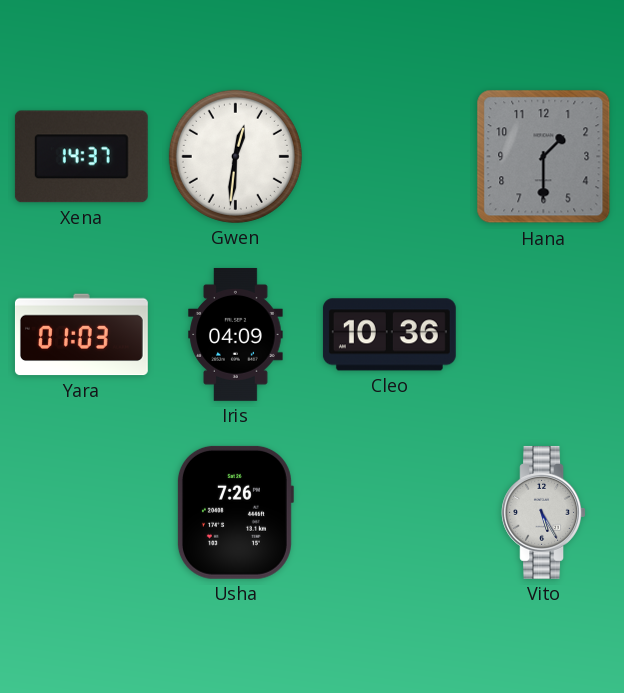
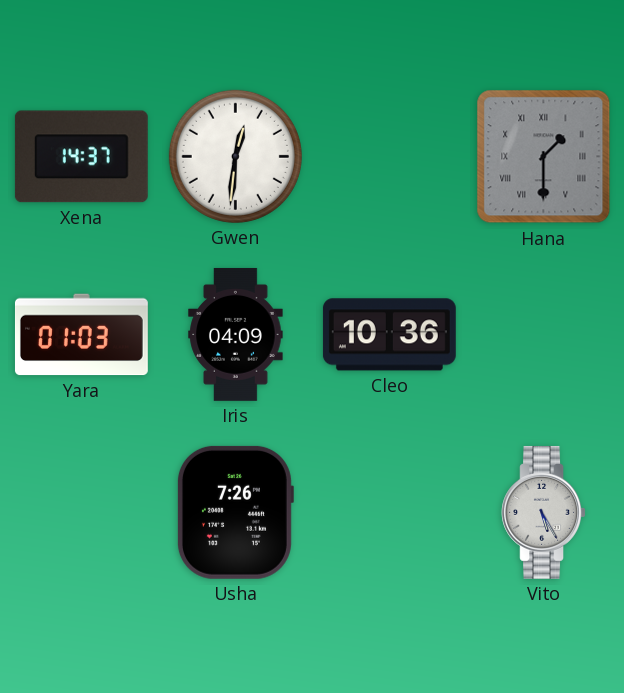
Hana numerals: Arabic -> Roman
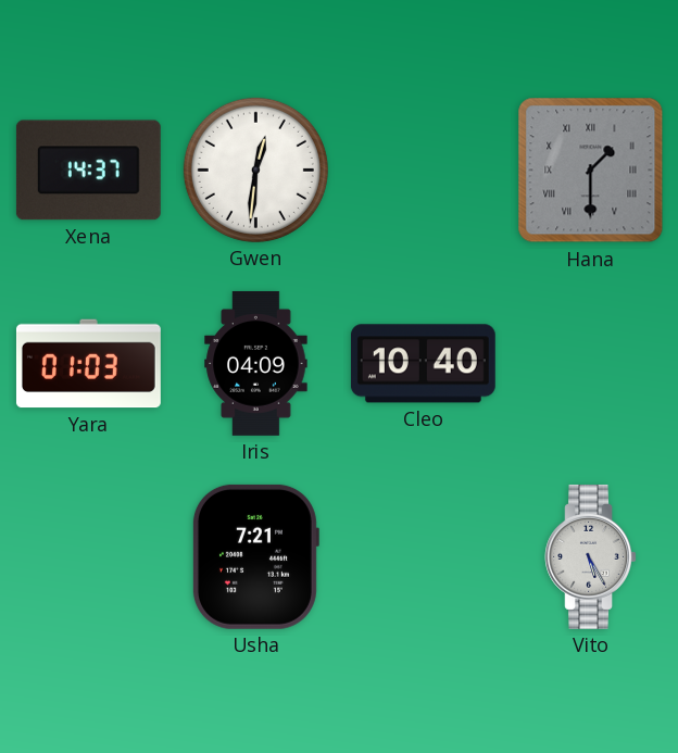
Cleo: 10:36 -> 10:40
Usha: 7:26 -> 7:21
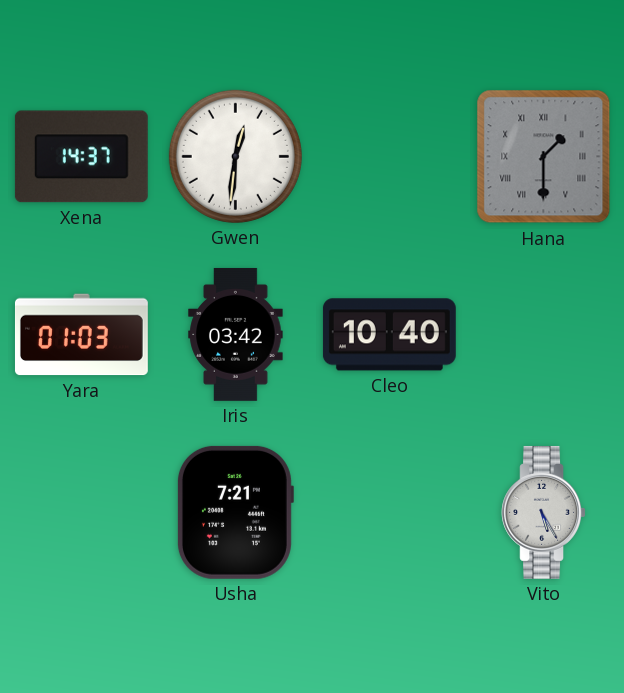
Iris: 04:09 -> 03:42
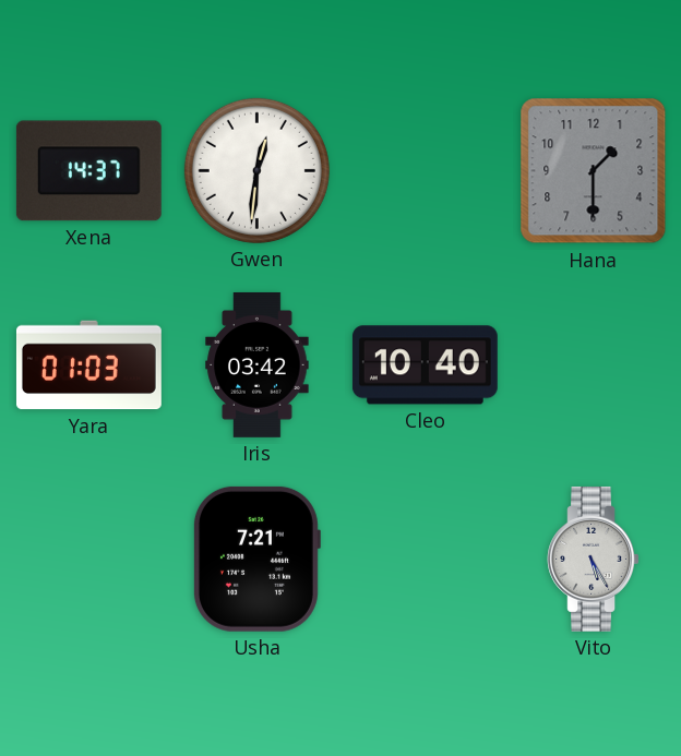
Hana numerals: Roman -> Arabic
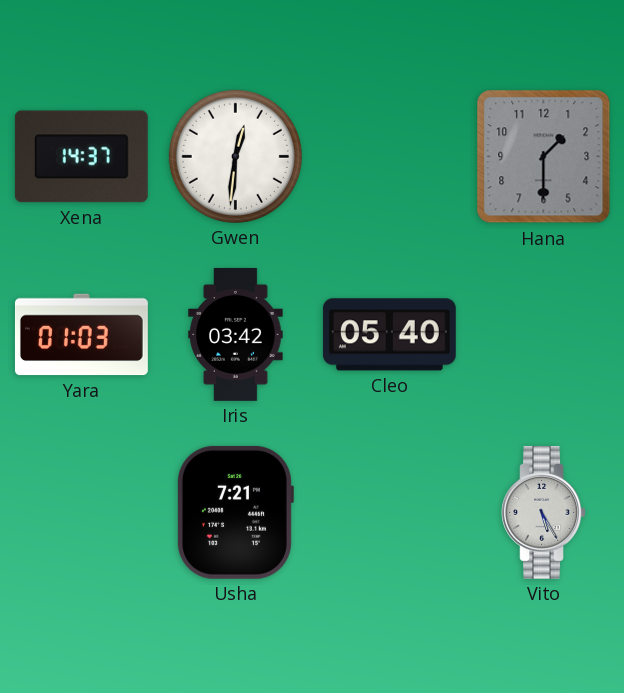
Cleo: 10:40 -> 05:40
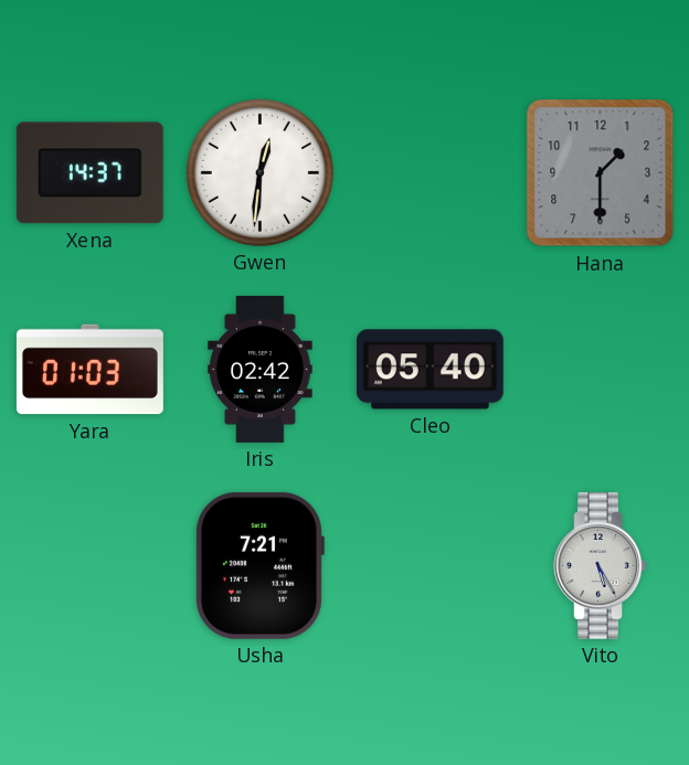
Iris: 03:42 -> 02:42
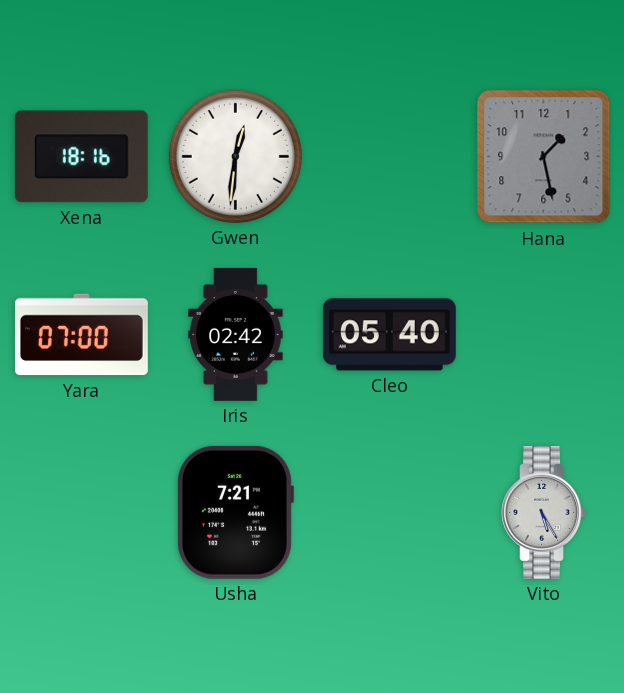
Xena: 14:37 -> 18:16
Hana: 1:30 -> 1:28
Yara: 01:03 -> 07:00
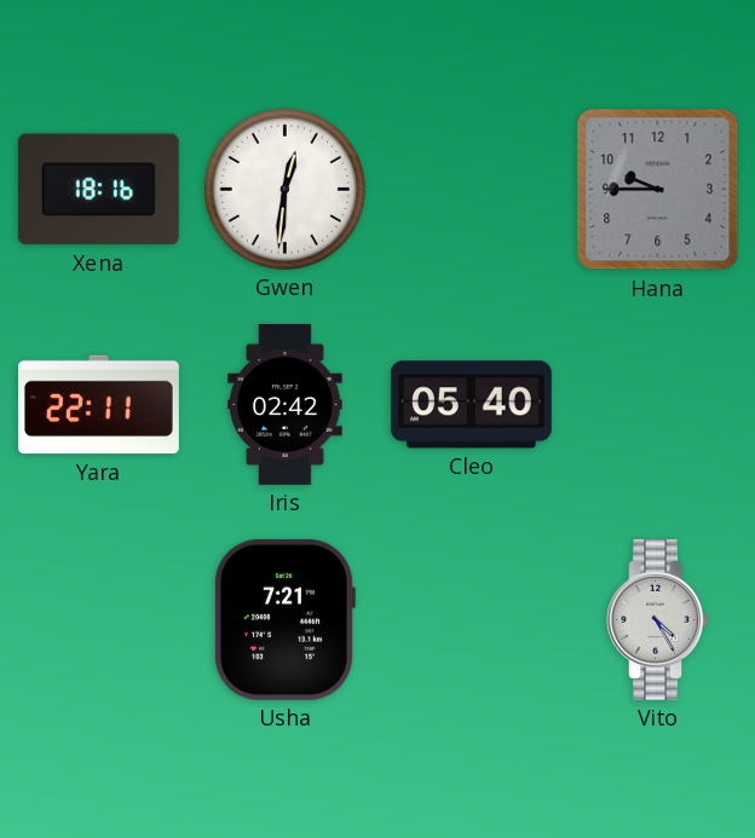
Hana: 1:28 -> 9:45
Yara: 07:00 -> 22:11
Vito: 5:25 -> 4:25
